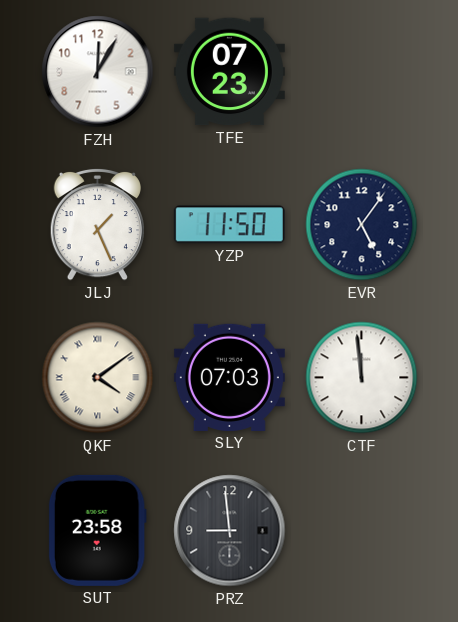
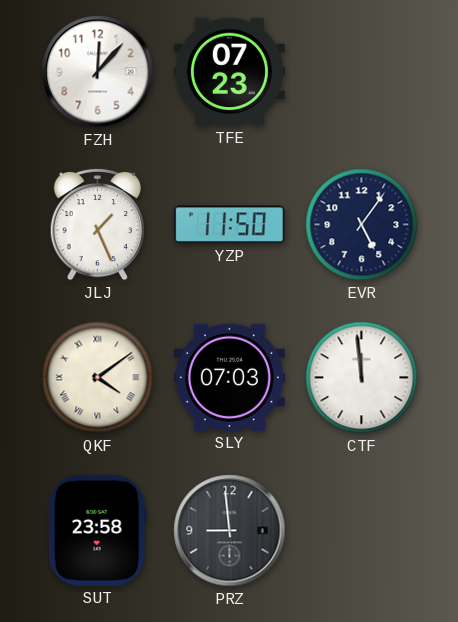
FZH: 12:05 -> 12:07
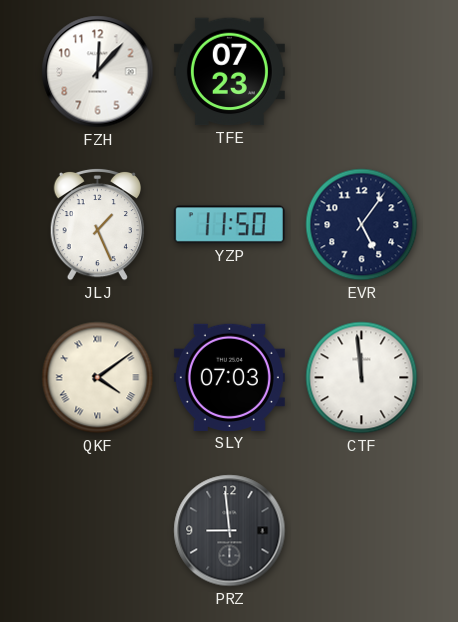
SUT: 23:58 -> none
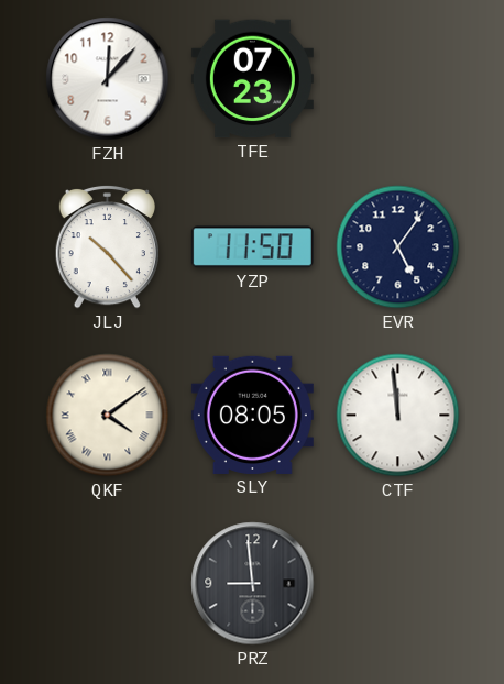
JLJ: 1:26 -> 10:23
SLY: 07:03 -> 08:05
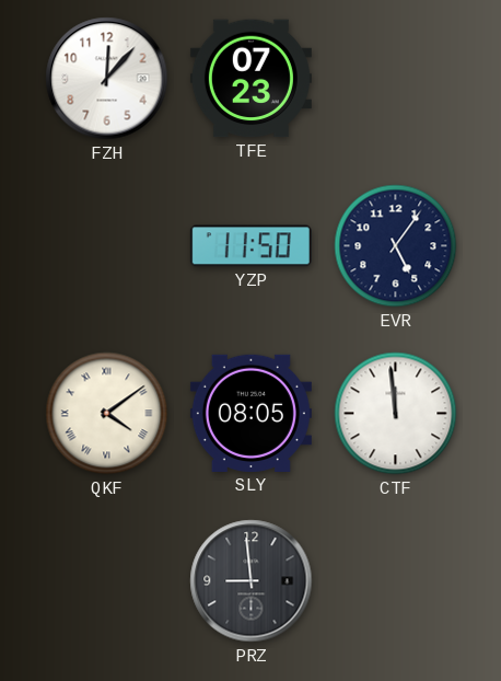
JLJ: 10:23 -> none
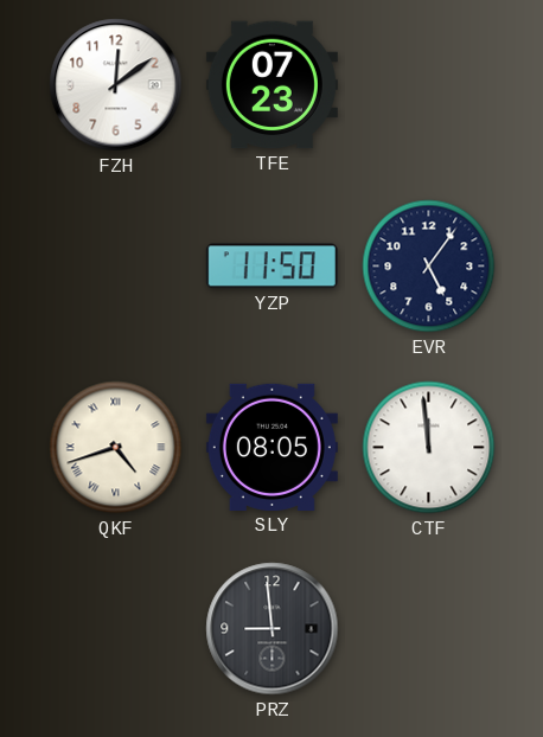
FZH: 12:07 -> 12:09
QKF: 4:09 -> 4:42
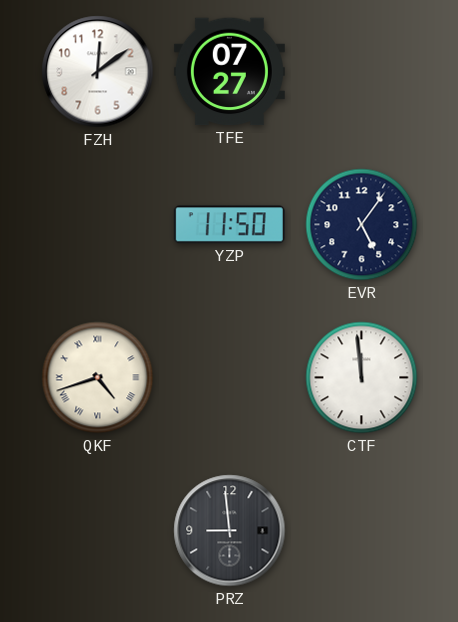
TFE: 07:23 -> 07:27
SLY: 08:05 -> none
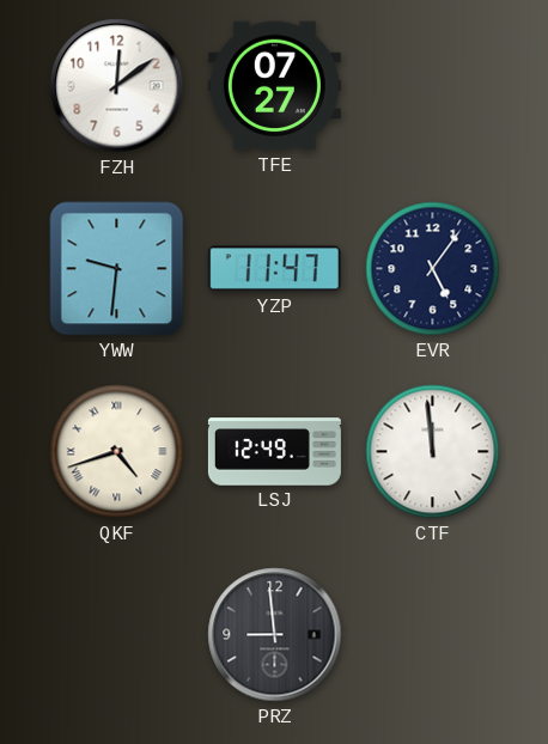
YWW: none -> 9:31
YZP: 11:50 -> 11:47
LSJ: none -> 12:49
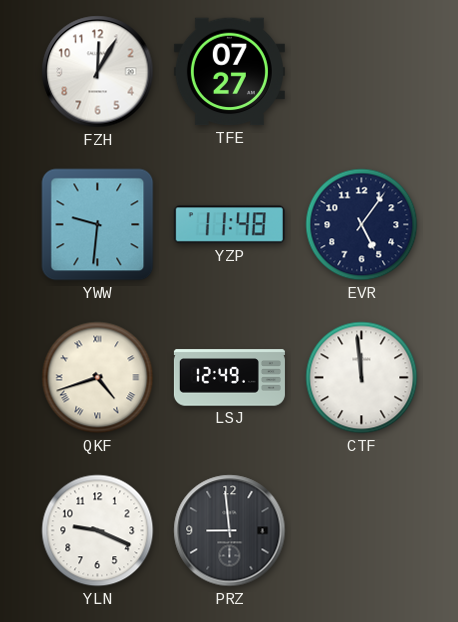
FZH: 12:09 -> 12:05
YZP: 11:47 -> 11:48
YLN: none -> 9:19
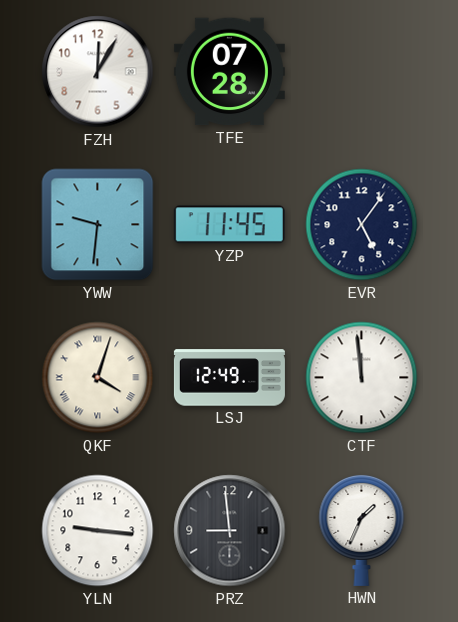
TFE: 07:27 -> 07:28
YZP: 11:48 -> 11:45
QKF: 4:42 -> 4:03
YLN: 9:19 -> 9:16
HWN: none -> 1:34
